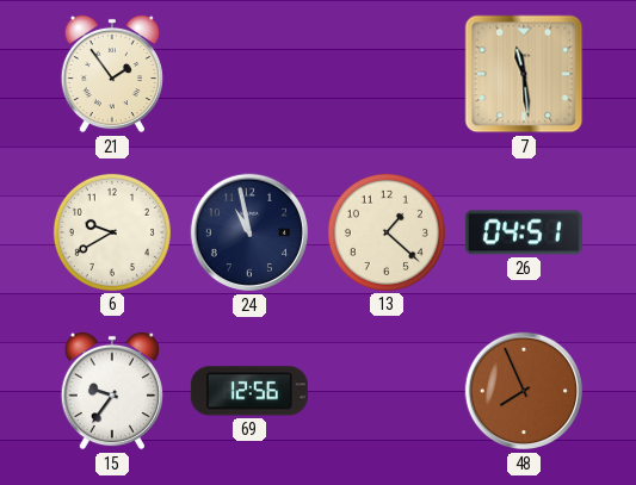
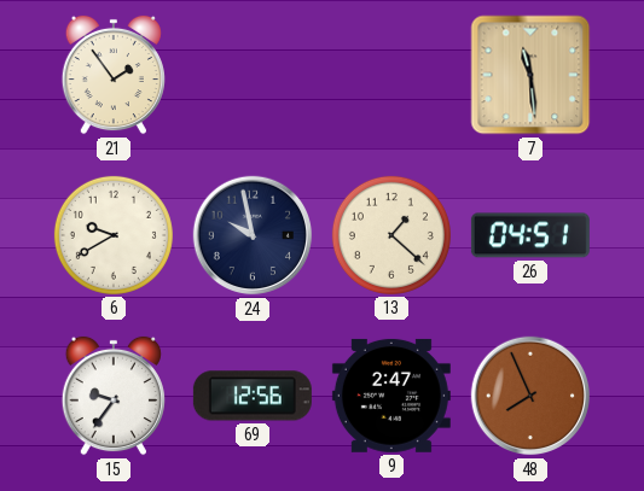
24: 10:58 -> 9:58
9: none -> 2:47
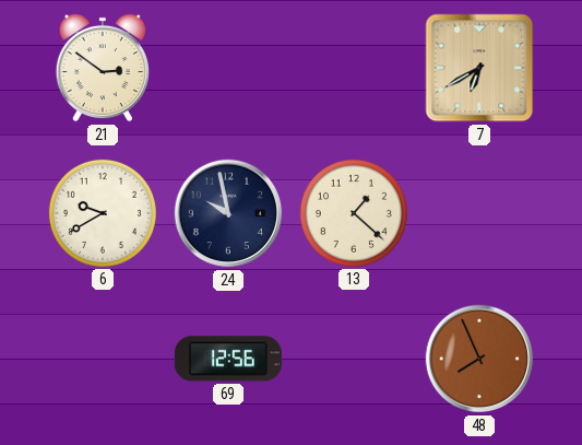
21: 1:54 -> 2:51
7: 11:29 -> 6:40
26: 04:51 -> none
15: 9:36 -> none
9: 2:47 -> none
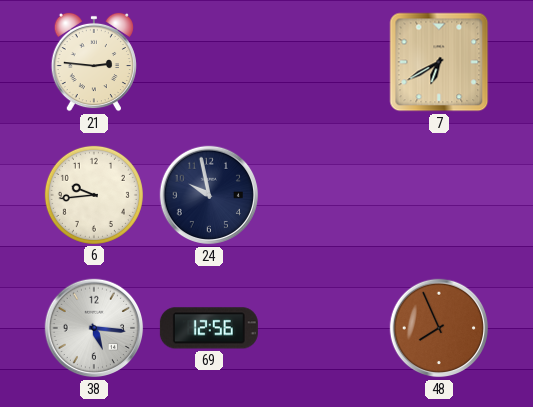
21: 2:51 -> 2:46
6: 9:40 -> 9:44
13: 1:22 -> none
38: none -> 5:16
